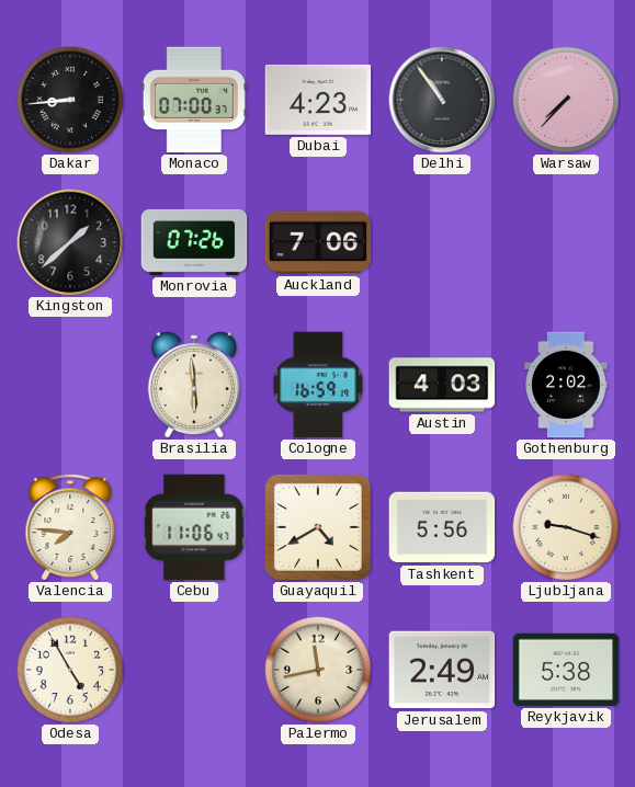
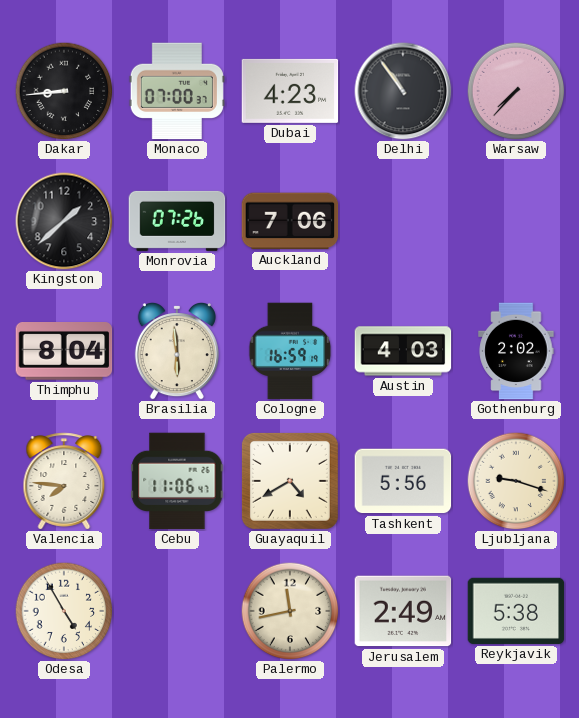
Thimphu: none -> 8:04
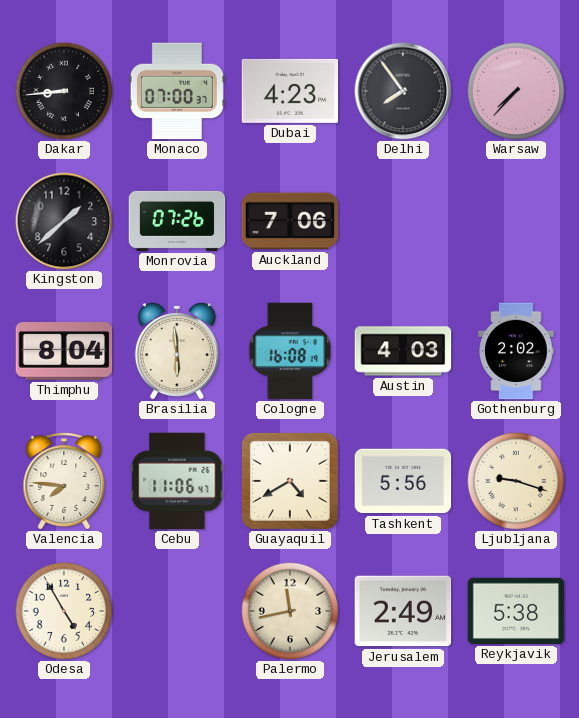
Delhi: 10:54 -> 7:54
Cologne: 16:59 -> 16:08
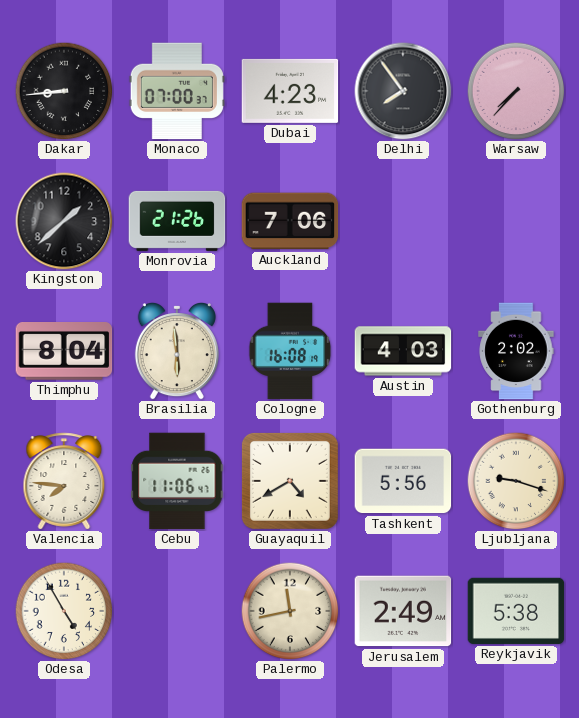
Monrovia: 07:26 -> 21:26
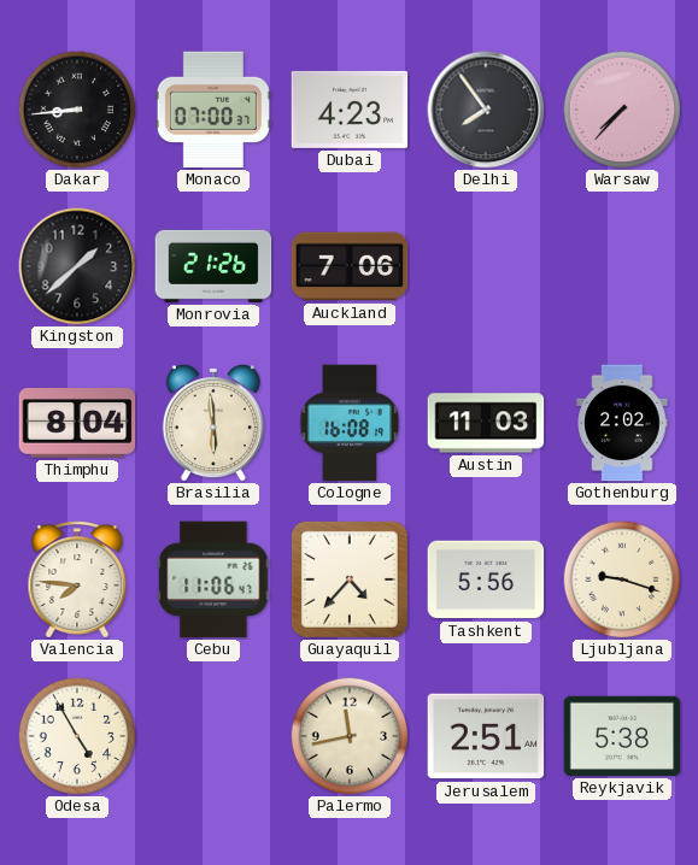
Austin: 4:03 -> 11:03
Guayaquil: 4:40 -> 4:37
Jerusalem: 2:49 -> 2:51
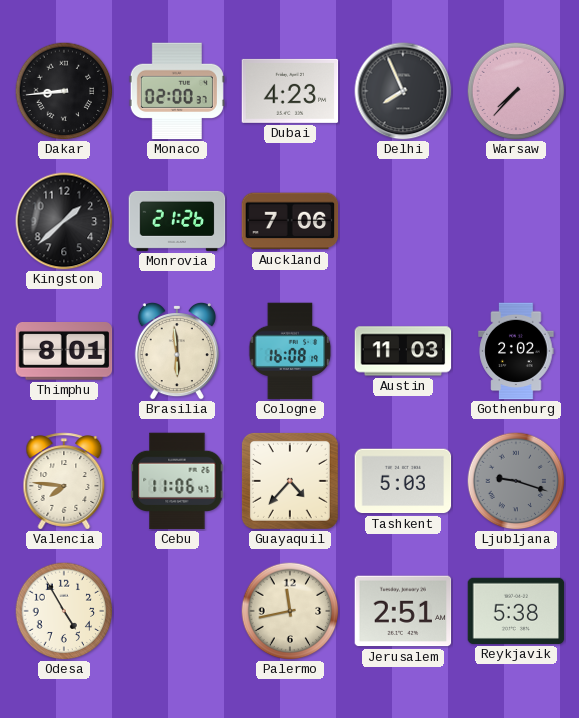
Monaco: 07:00 -> 02:00
Delhi: 7:54 -> 7:56
Thimphu: 8:04 -> 8:01
Tashkent: 5:56 -> 5:03
Ljubljana dial: cream -> grey
